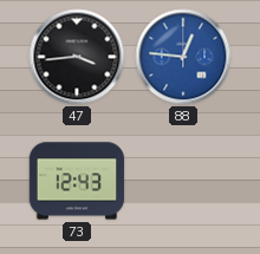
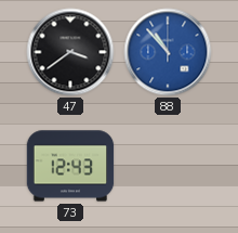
47: 3:44 -> 3:39
88: 12:46 -> 10:53
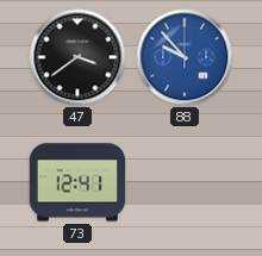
88: 10:53 -> 9:53
73: 12:43 -> 12:41
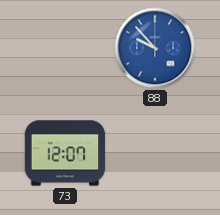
47: 3:39 -> none
73: 12:41 -> 12:07
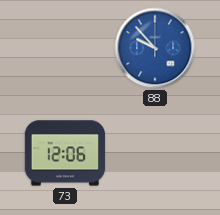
73: 12:07 -> 12:06
